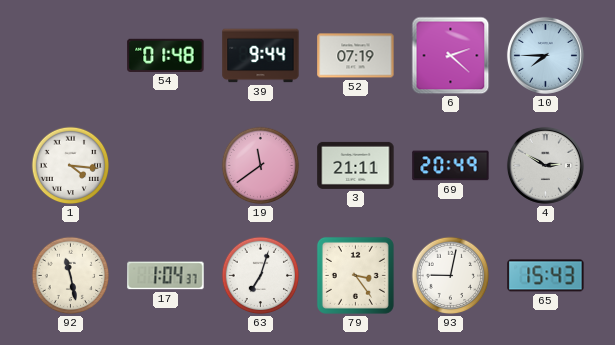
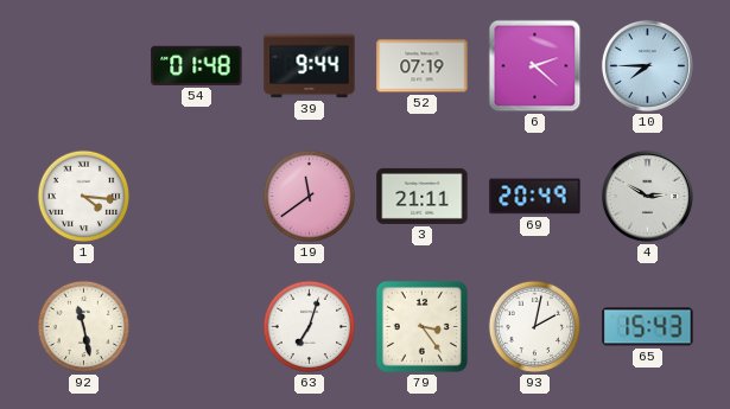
17: 1:04 -> none
93: 9:02 -> 2:02
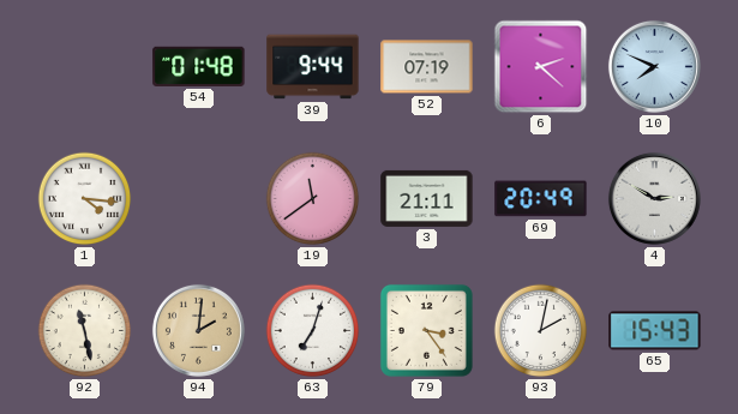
10: 7:45 -> 7:49
94: none -> 2:01
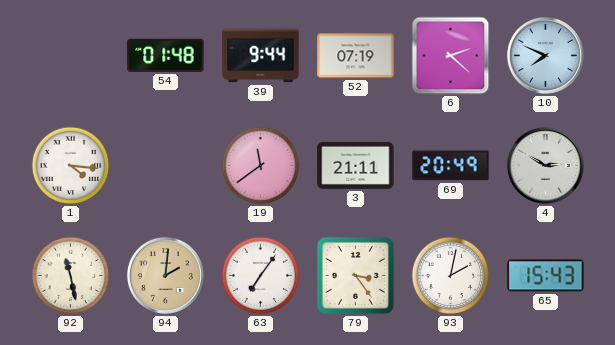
63: 7:03 -> 7:06
